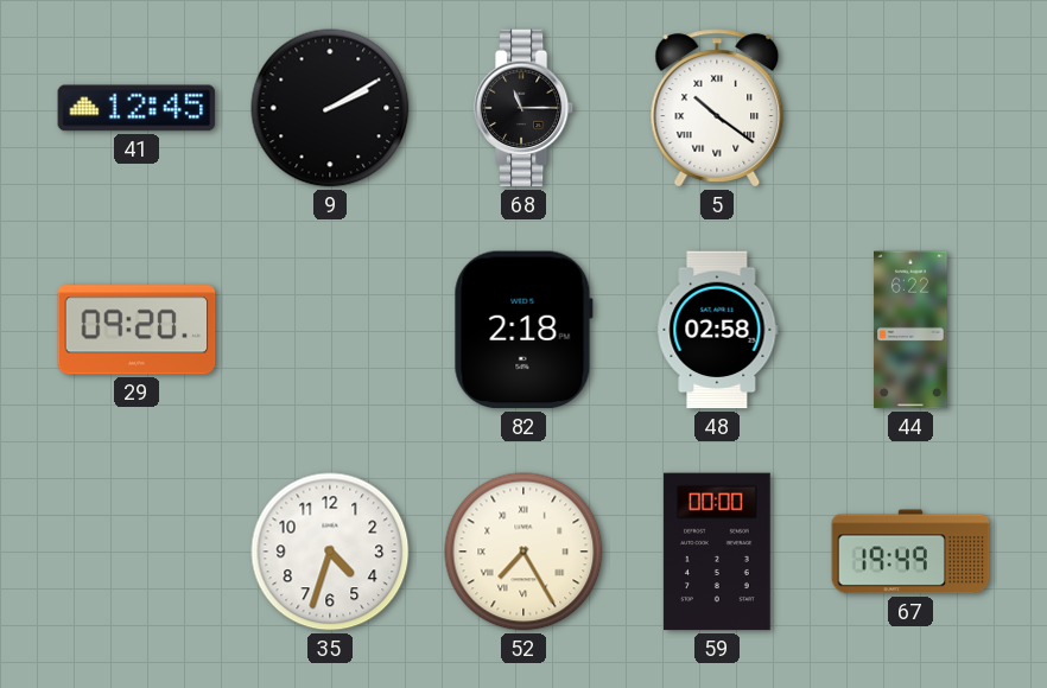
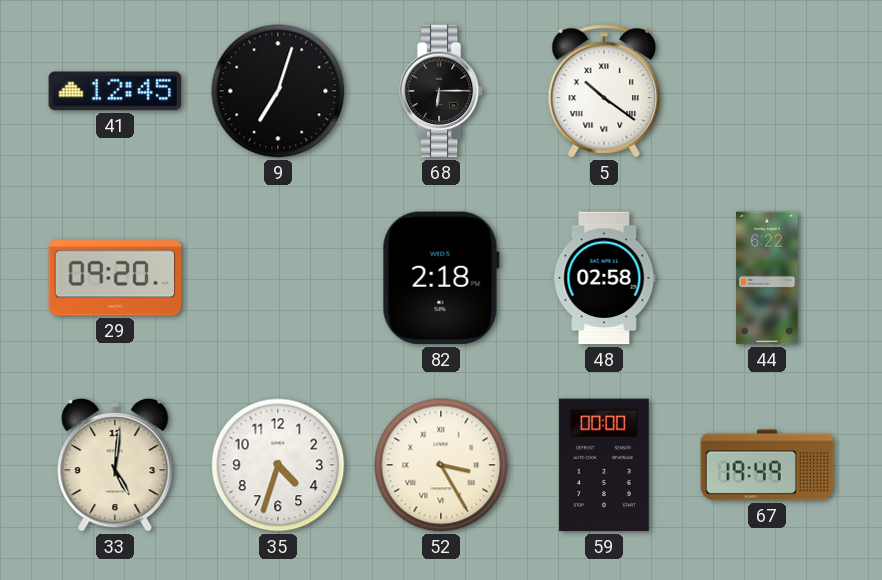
9: 2:10 -> 7:03
68: 11:15 -> 6:15
33: none -> 5:01
52: 7:25 -> 3:25
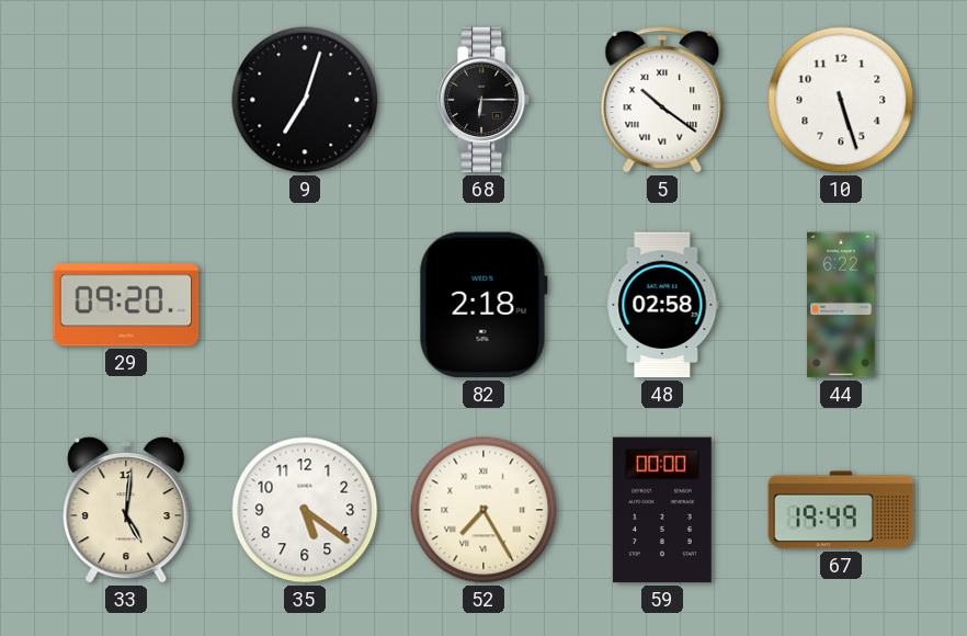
41: 12:45 -> none
10: none -> 5:27
35: 4:33 -> 5:21
52: 3:25 -> 7:25
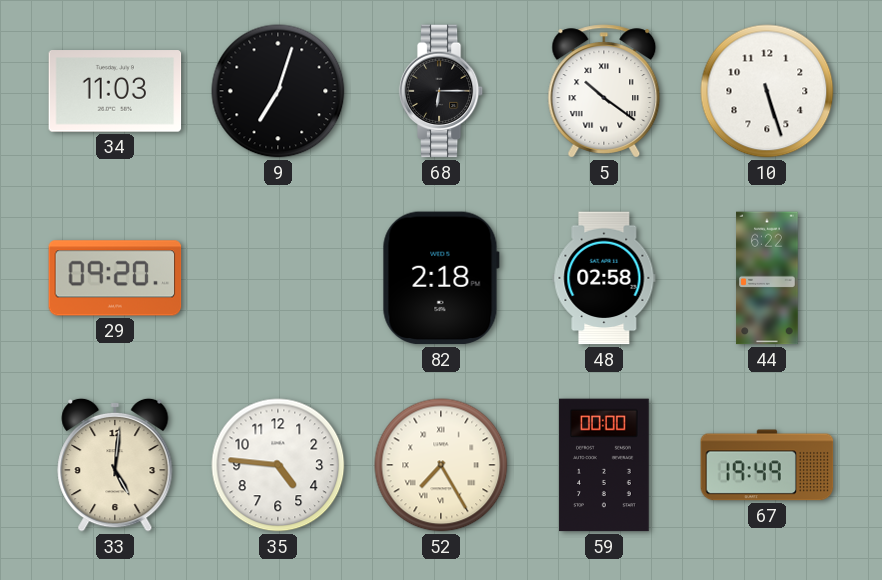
34: none -> 11:03
35: 5:21 -> 4:46
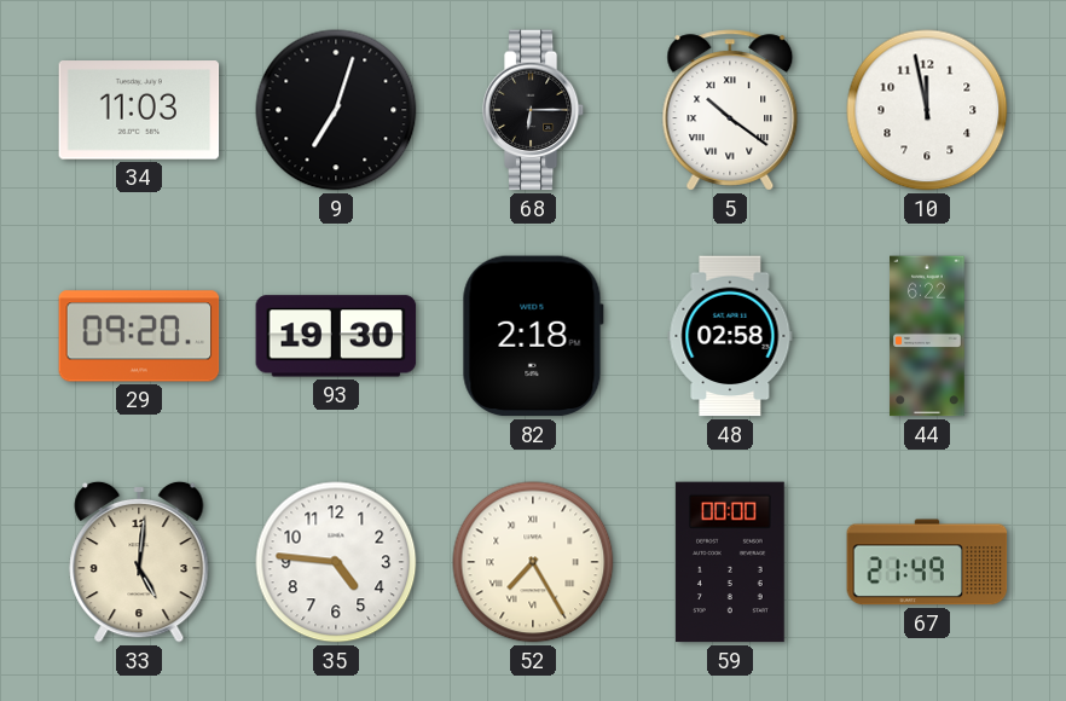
10: 5:27 -> 11:58
93: none -> 19:30
67: 19:49 -> 21:49
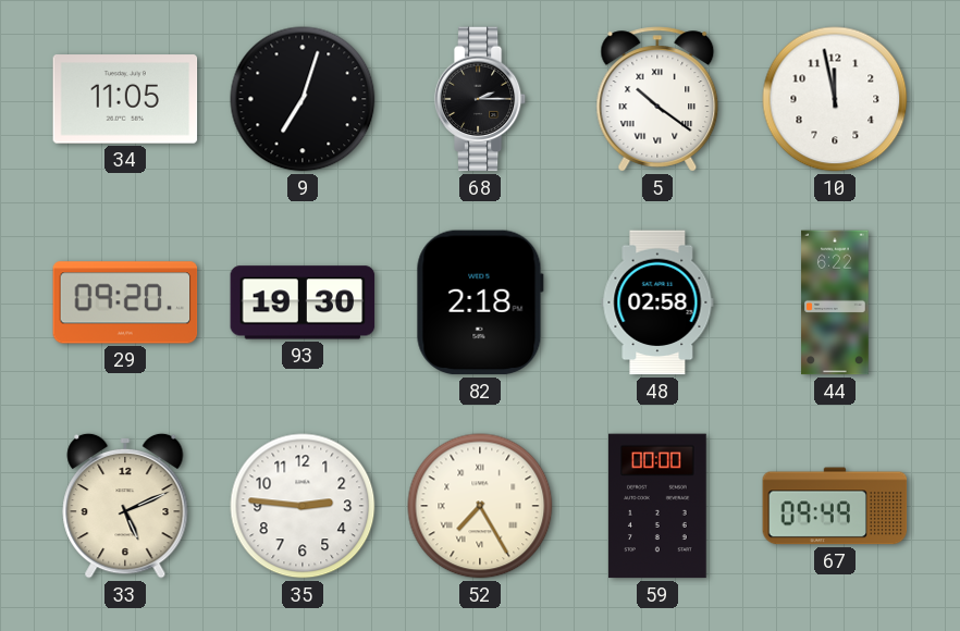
34: 11:03 -> 11:05
68: 6:15 -> 2:15
33: 5:01 -> 5:11
35: 4:46 -> 2:46
67: 21:49 -> 09:49
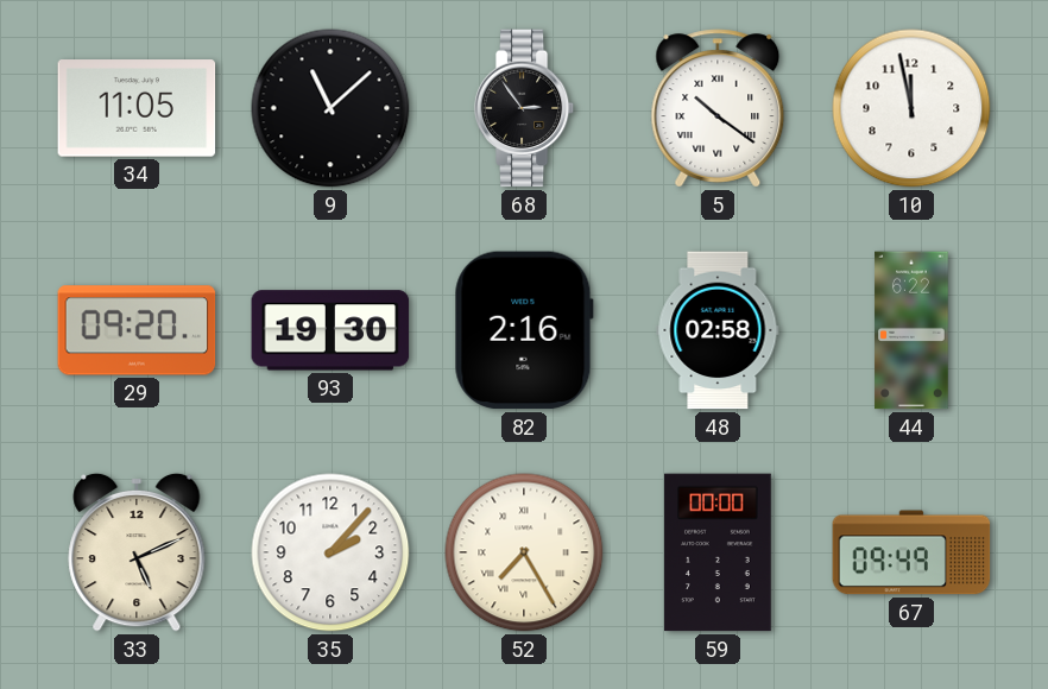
9: 7:03 -> 11:08
68: 2:15 -> 2:54
82: 2:18 -> 2:16
35: 2:46 -> 2:07
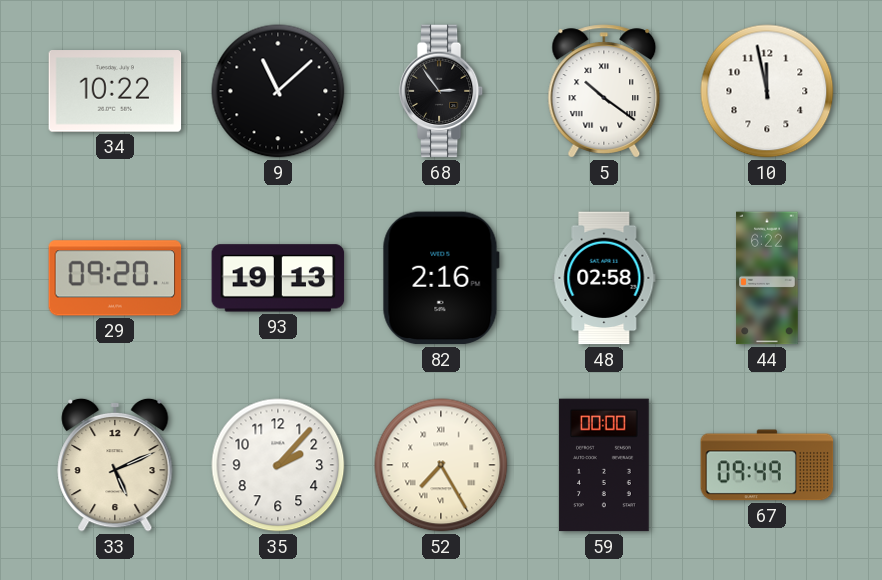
34: 11:05 -> 10:22
93: 19:30 -> 19:13
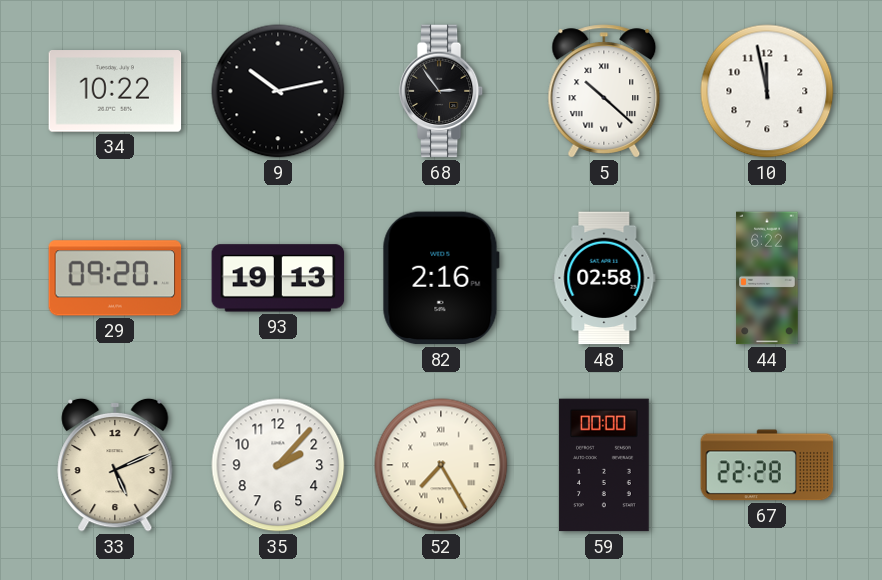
9: 11:08 -> 10:13
5: 10:21 -> 10:22
67: 09:49 -> 22:28
